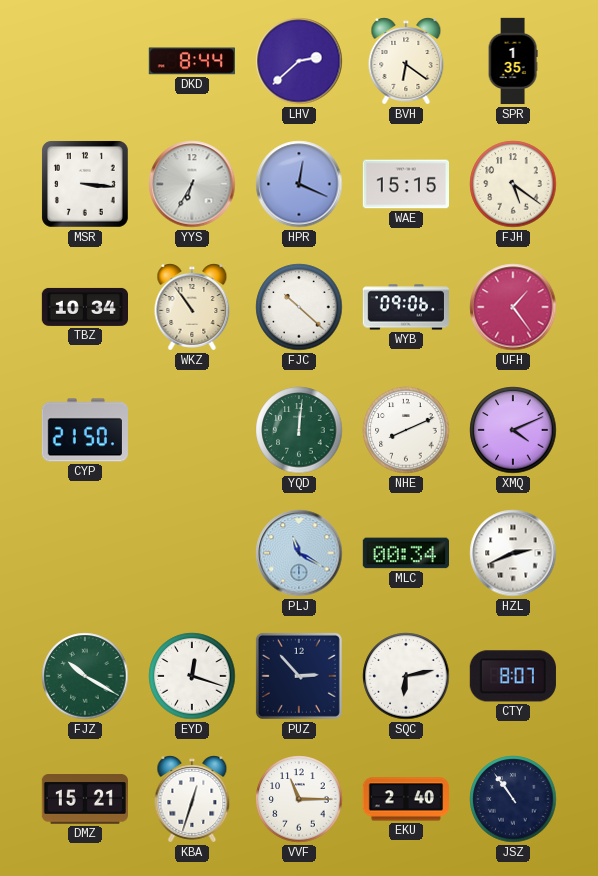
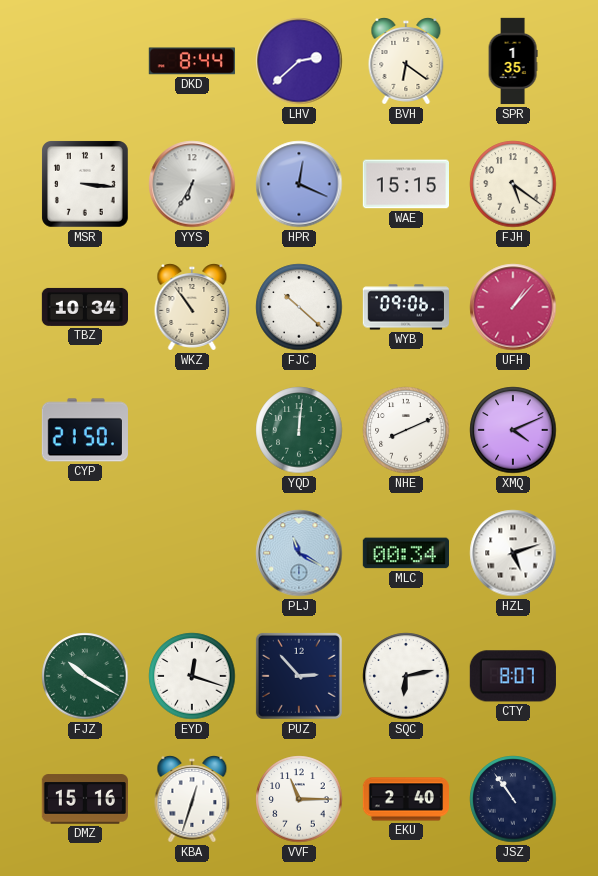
UFH: 1:24 -> 1:07
HZL: 2:41 -> 5:12
DMZ: 15:21 -> 15:16
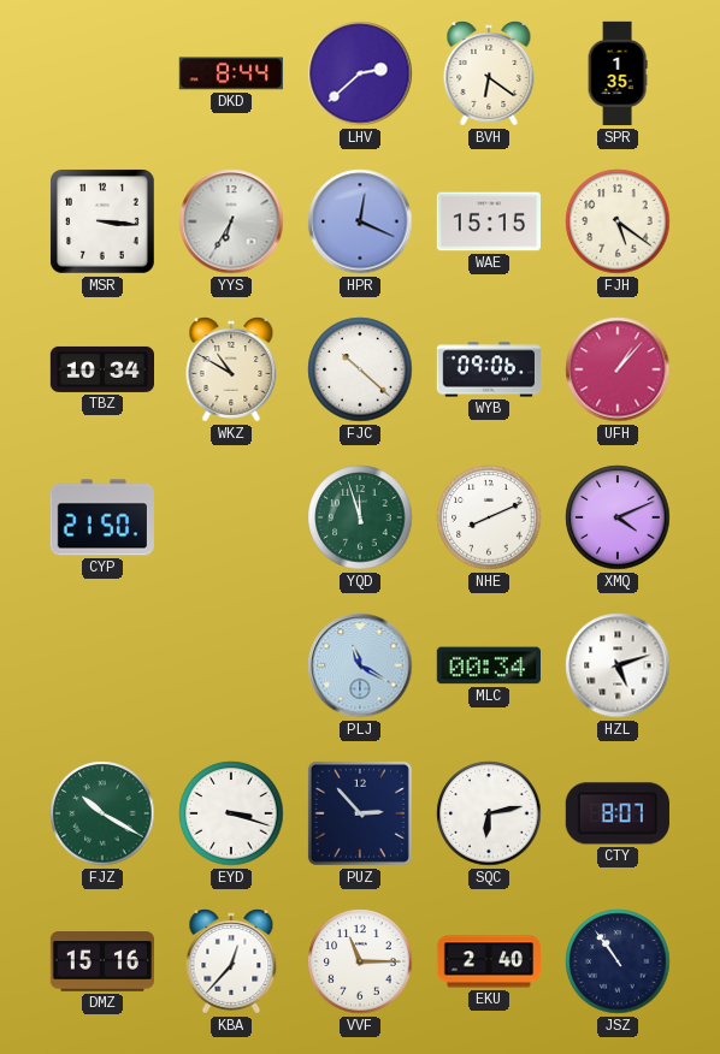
WKZ: 10:54 -> 10:50
YQD: 12:01 -> 11:57
EYD: 12:18 -> 3:18
KBA: 12:33 -> 12:37
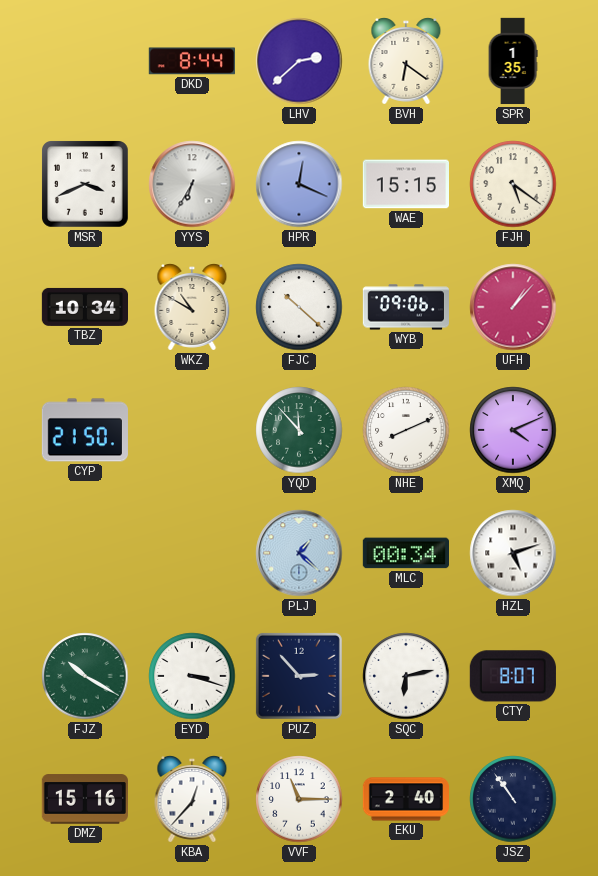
MSR: 3:16 -> 3:41
YQD: 11:57 -> 11:53
PLJ: 11:20 -> 1:22
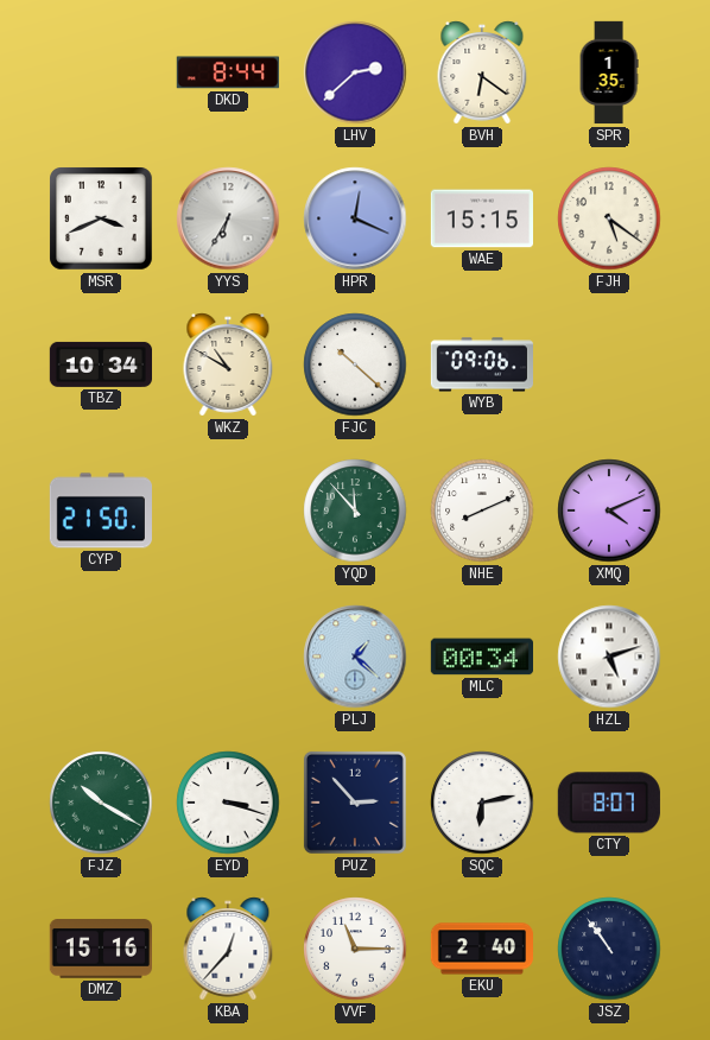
UFH: 1:07 -> none
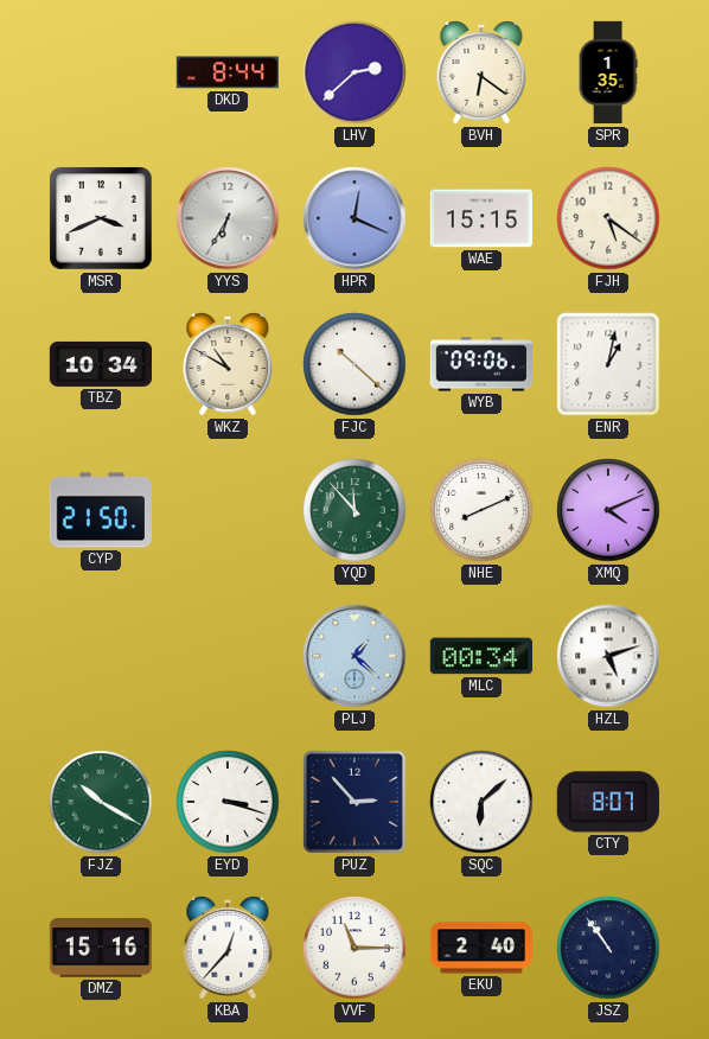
ENR: none -> 1:02
SQC: 6:13 -> 6:08
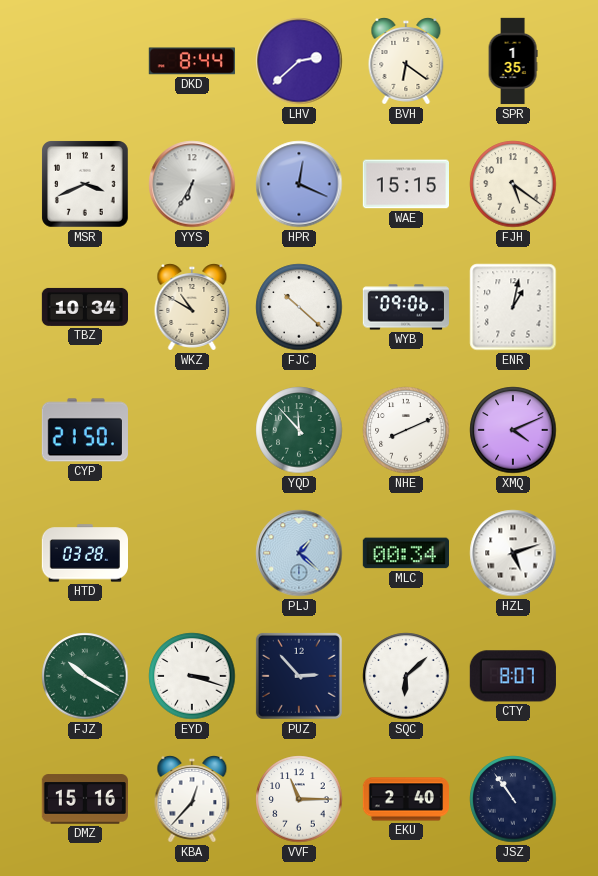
HTD: none -> 03:28
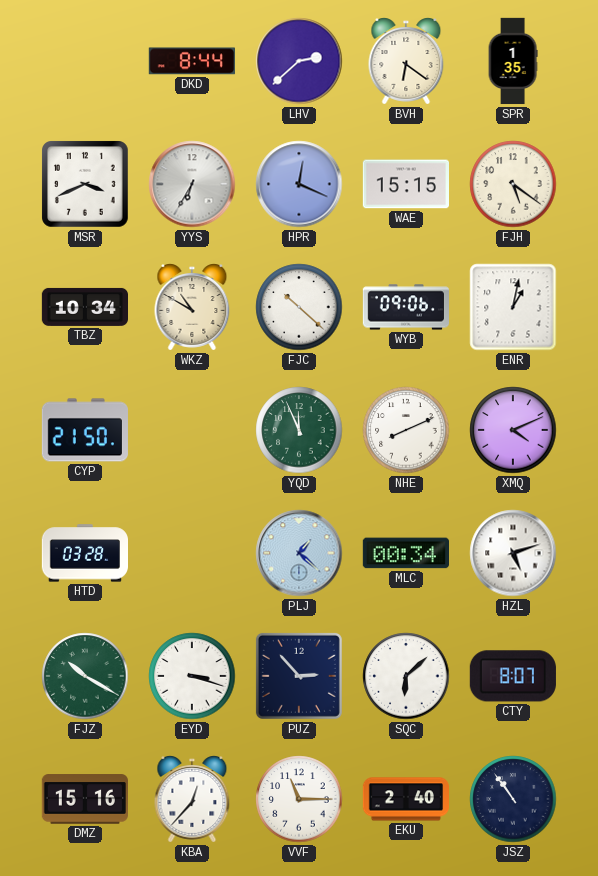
YQD: 11:53 -> 11:56
